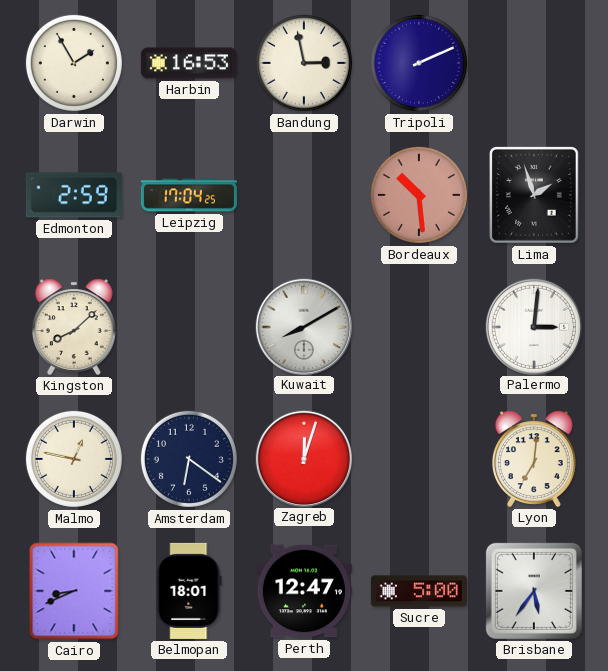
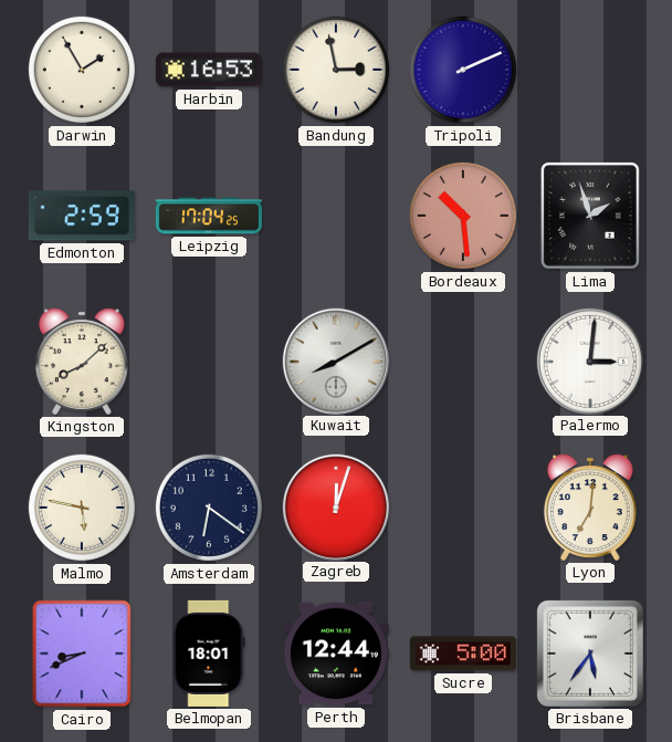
Malmo: 12:47 -> 5:47
Perth: 12:47 -> 12:44
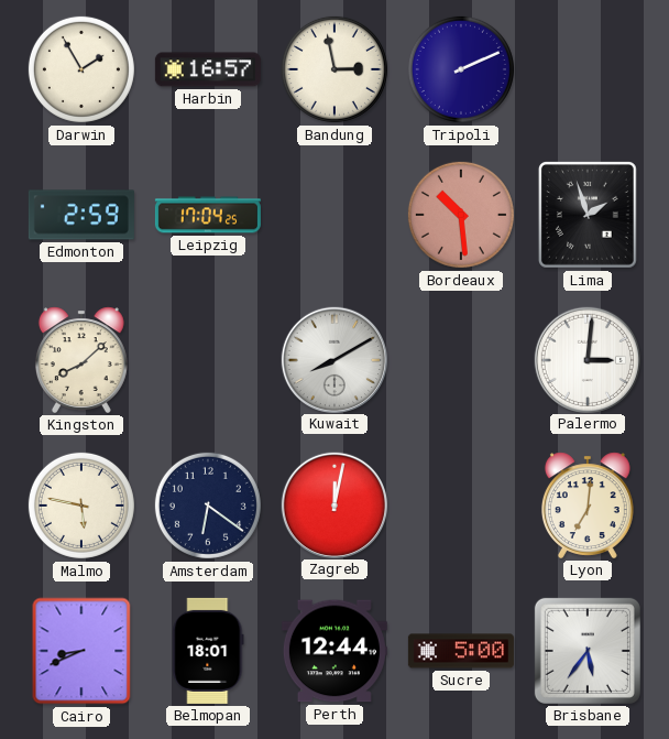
Harbin: 16:53 -> 16:57
Zagreb: 12:03 -> 12:02
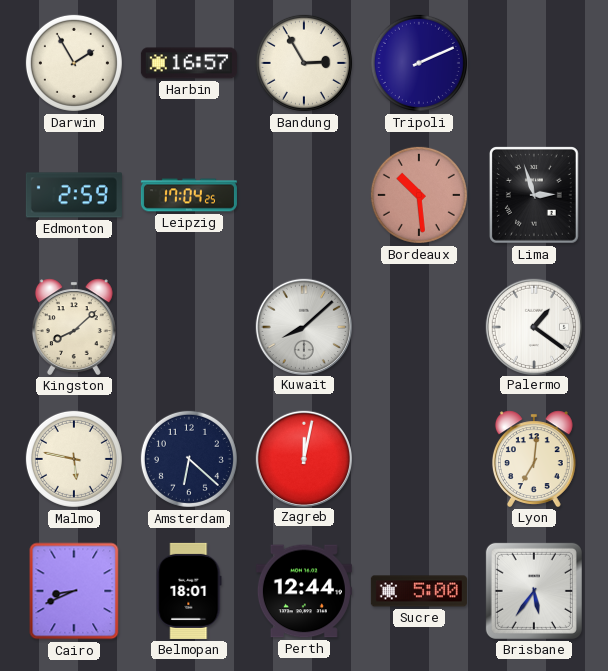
Bandung: 2:58 -> 2:55
Lima: 1:57 -> 2:57
Kuwait: 8:10 -> 8:08
Palermo: 3:01 -> 1:21
Amsterdam: 6:21 -> 6:22
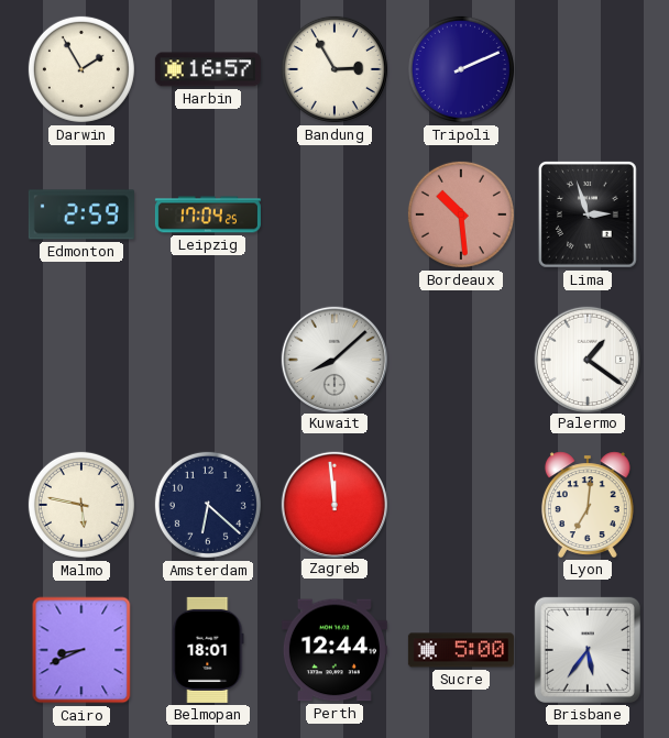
Kingston: 8:08 -> none
Zagreb: 12:02 -> 11:59
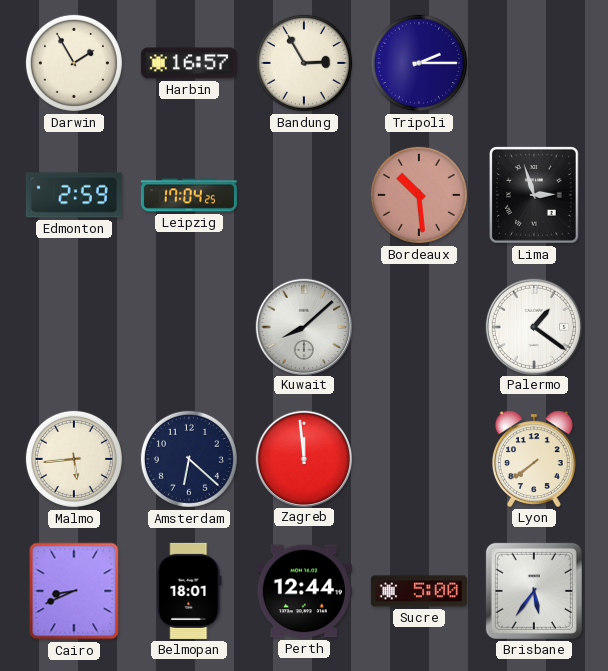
Tripoli: 2:11 -> 2:15
Malmo: 5:47 -> 5:44
Lyon: 7:01 -> 7:39
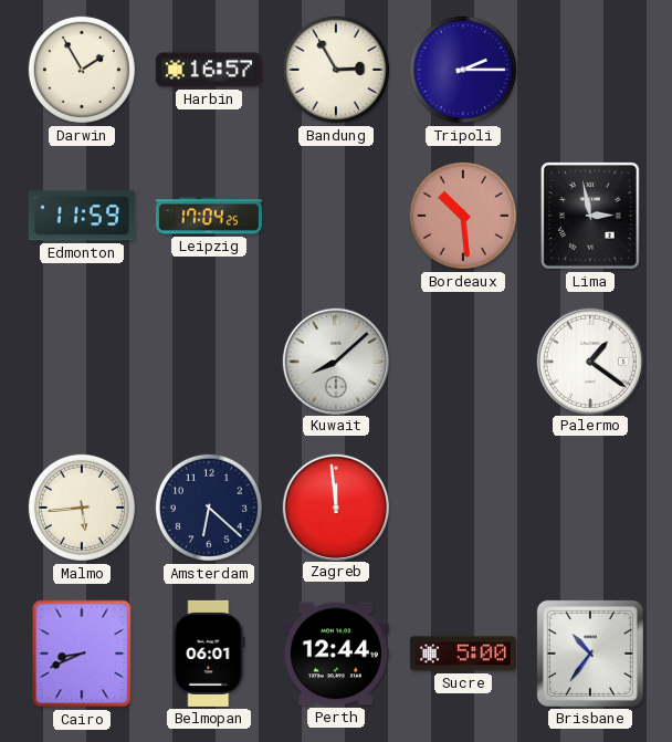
Edmonton: 2:59 -> 11:59
Lima: 2:57 -> 2:58
Lyon: 7:39 -> none
Belmopan: 18:01 -> 06:01
Brisbane: 5:36 -> 10:36
